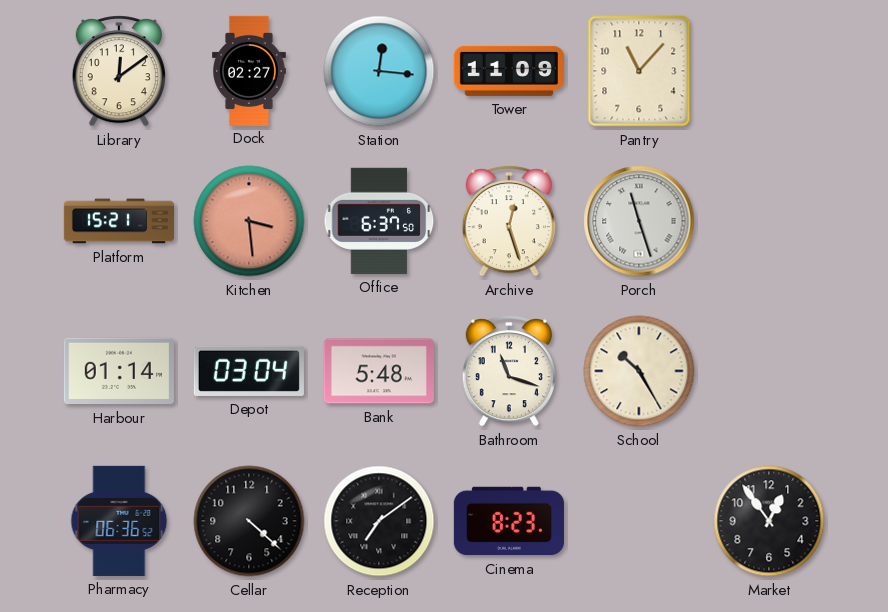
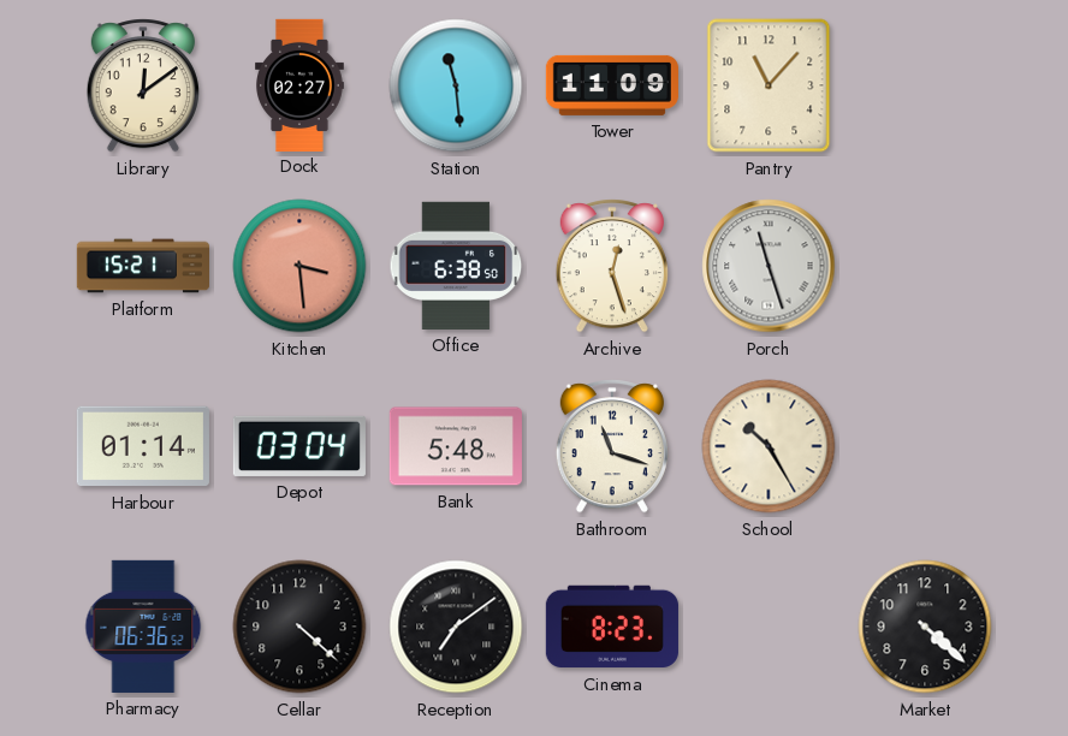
Station: 12:16 -> 11:29
Office: 6:37 -> 6:38
Market: 12:54 -> 4:22
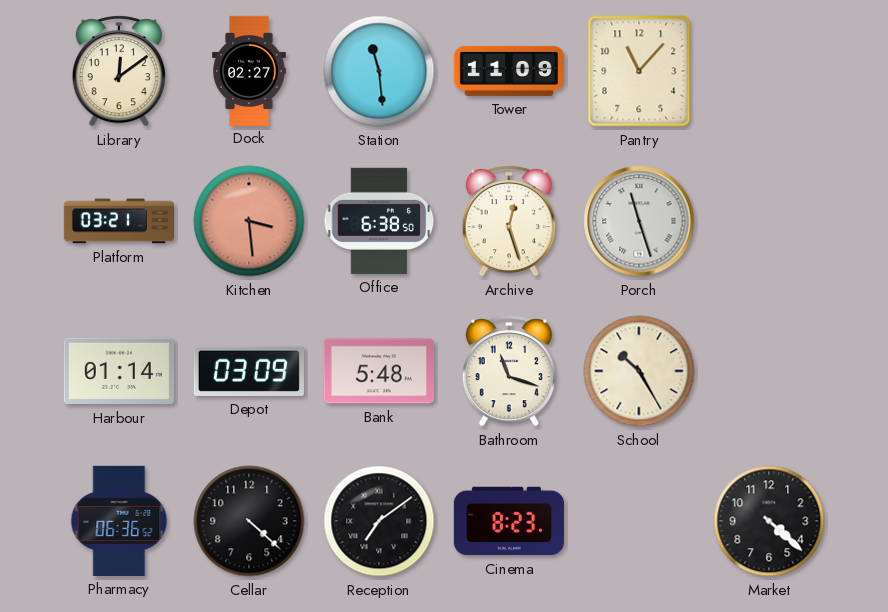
Platform: 15:21 -> 03:21
Depot: 03:04 -> 03:09
